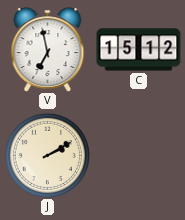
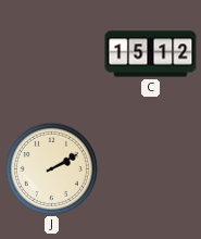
V: 6:58 -> none
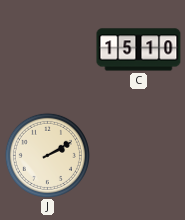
C: 15:12 -> 15:10
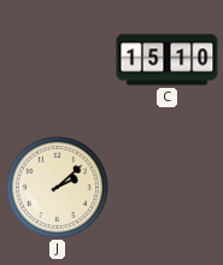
J: 2:10 -> 2:08
